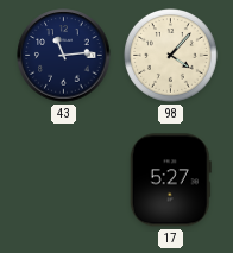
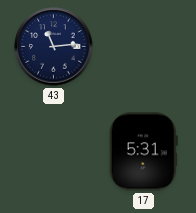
98: 4:07 -> none
17: 5:27 -> 5:31
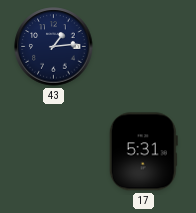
43: 11:14 -> 1:14
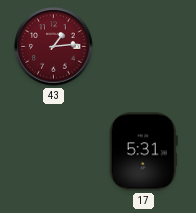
43 dial: navy -> burgundy
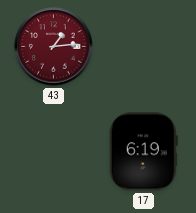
17: 5:31 -> 6:19
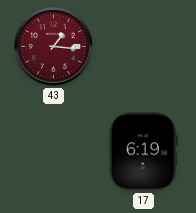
43: 1:14 -> 1:16
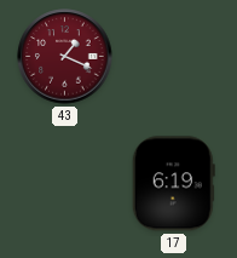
43: 1:16 -> 1:19
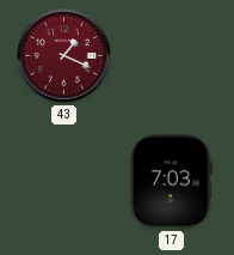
17: 6:19 -> 7:03
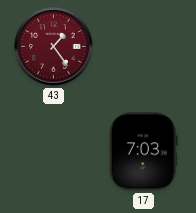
43: 1:19 -> 1:24
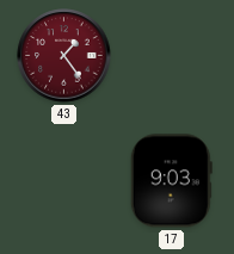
17: 7:03 -> 9:03
